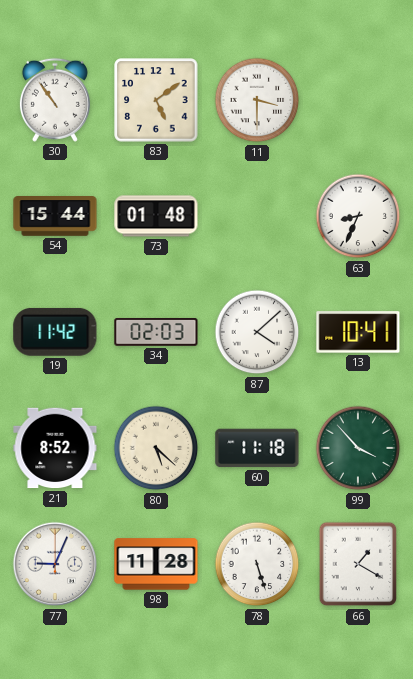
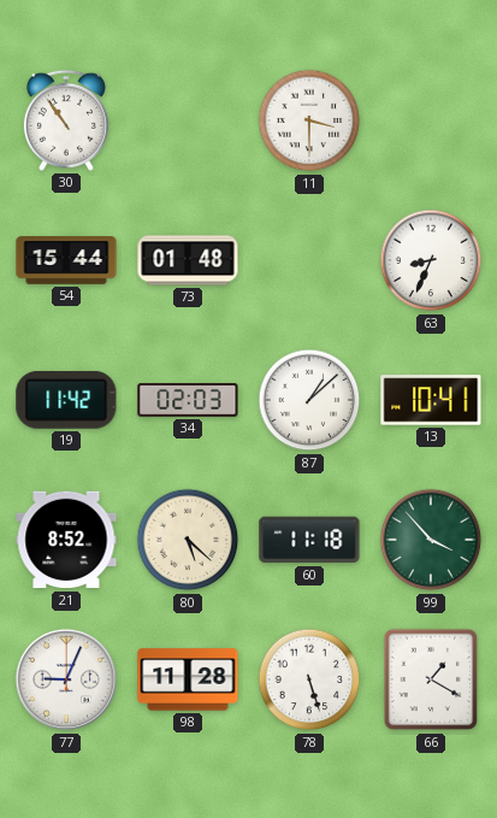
83: 5:09 -> none
87: 4:08 -> 1:08
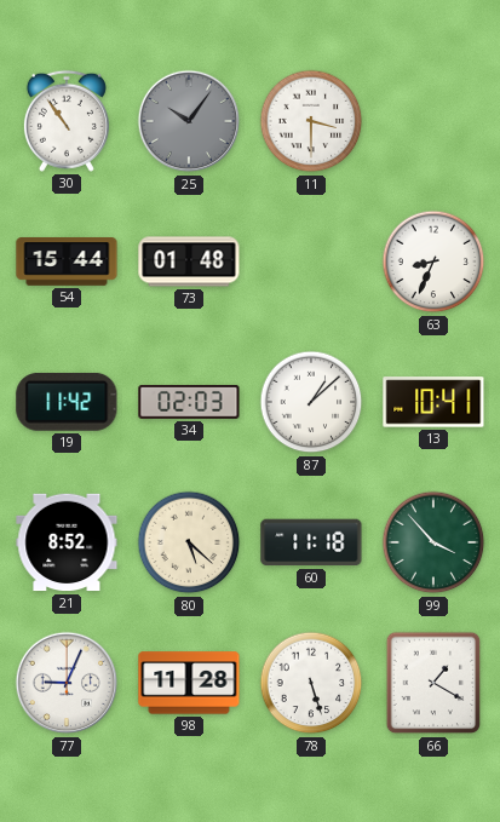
25: none -> 10:06
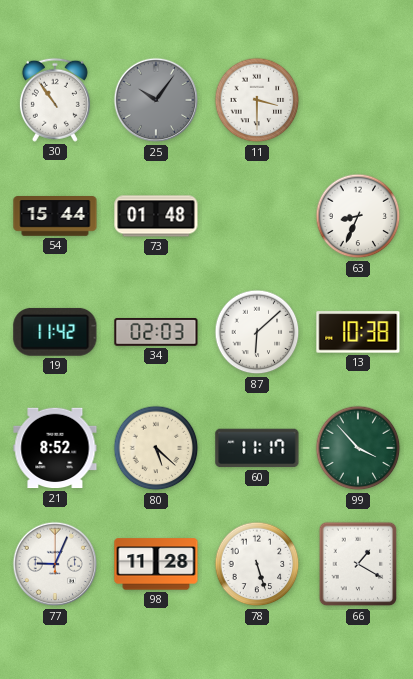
87: 1:08 -> 6:08
13: 10:41 -> 10:38
60: 11:18 -> 11:17
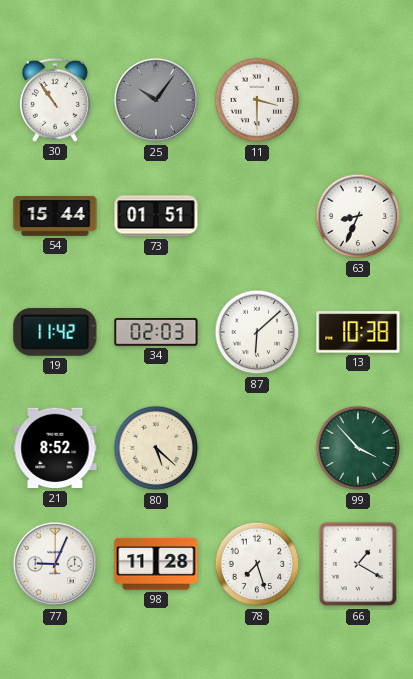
73: 01:48 -> 01:51
60: 11:17 -> none
78: 5:27 -> 7:27
